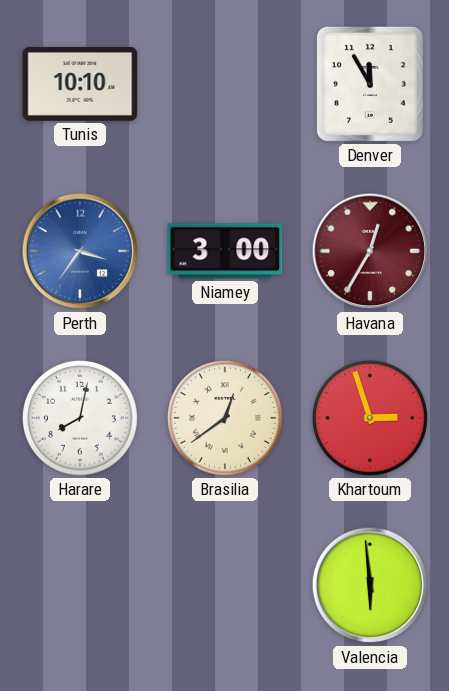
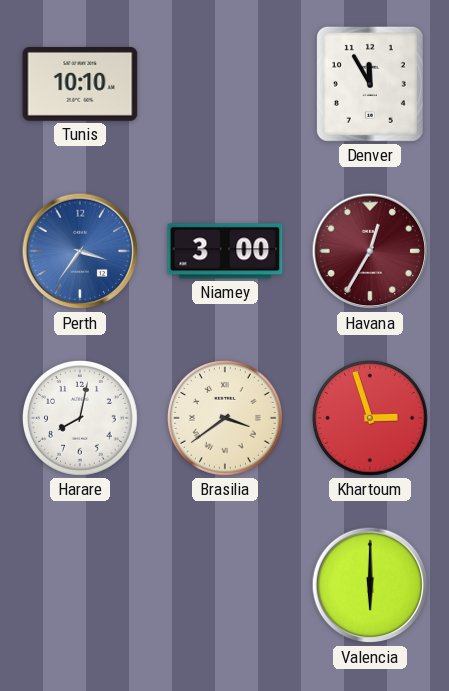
Brasilia: 12:39 -> 3:39
Valencia: 5:59 -> 6:00
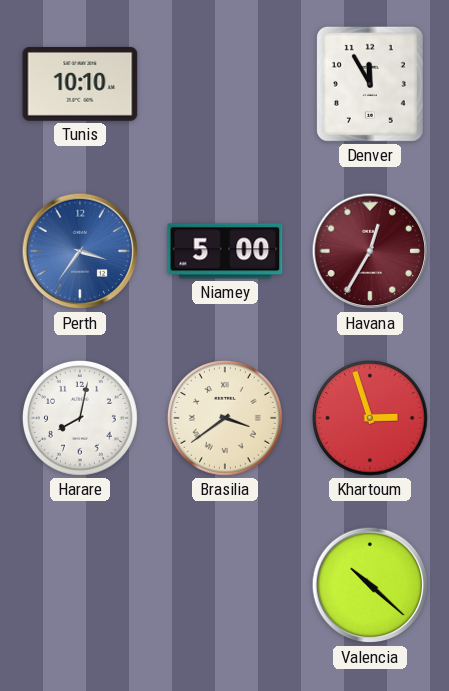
Niamey: 3:00 -> 5:00
Valencia: 6:00 -> 10:22
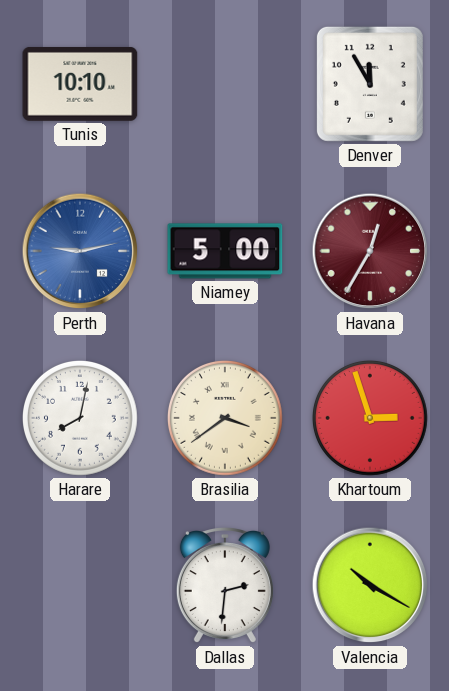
Perth: 3:36 -> 9:13
Dallas: none -> 2:31
Valencia: 10:22 -> 10:20
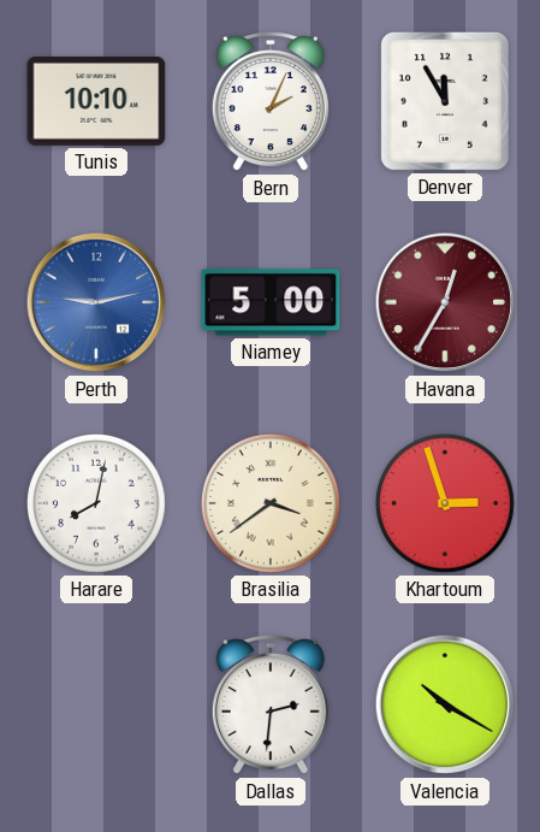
Bern: none -> 2:04
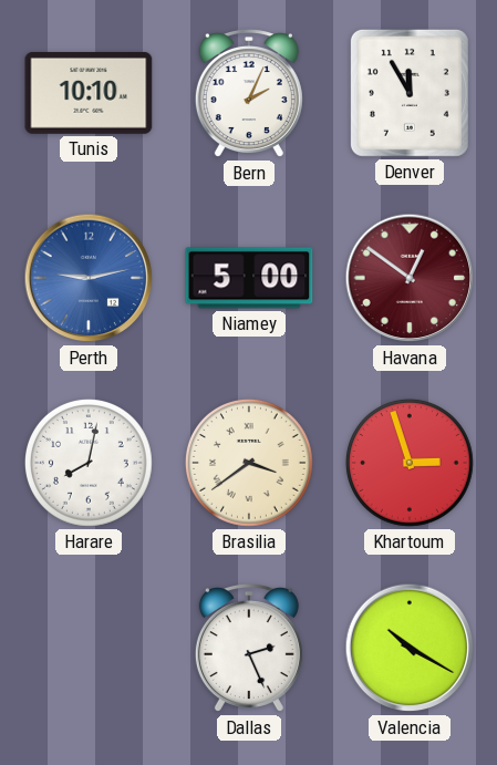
Havana: 12:35 -> 12:51
Dallas: 2:31 -> 2:26
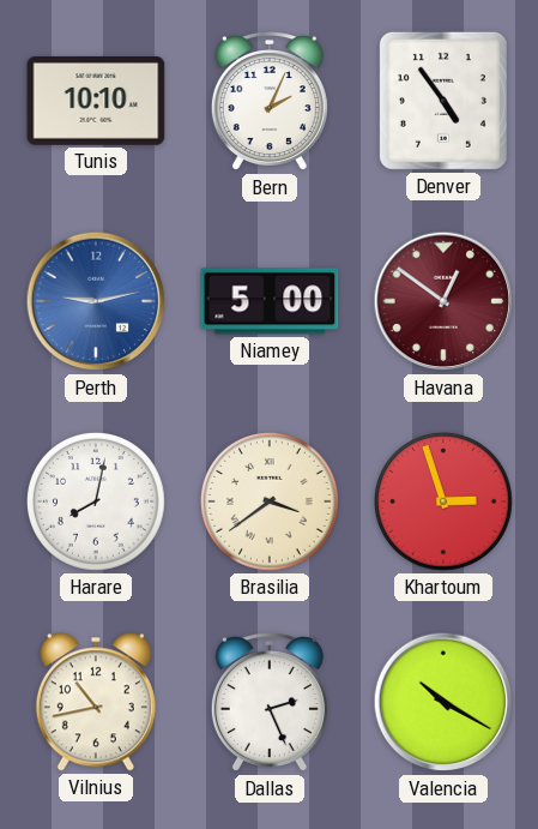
Denver: 11:55 -> 4:54
Vilnius: none -> 10:43
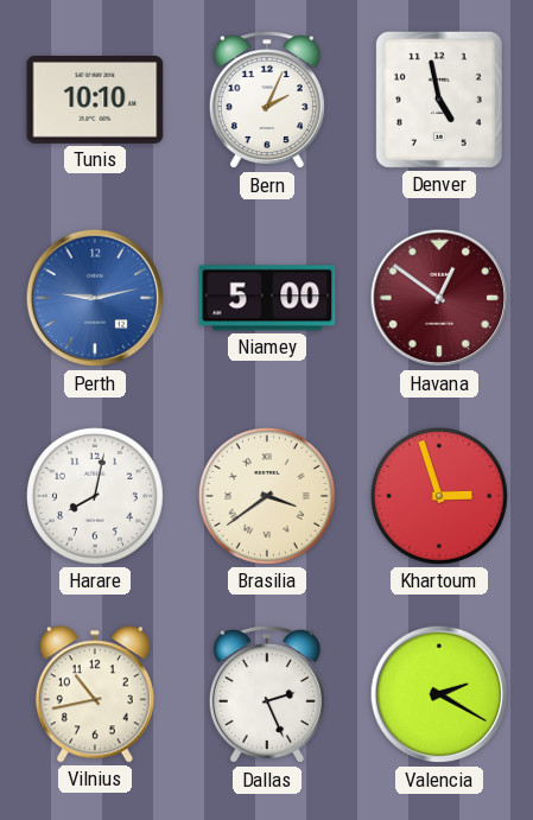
Denver: 4:54 -> 4:58
Valencia: 10:20 -> 2:20
